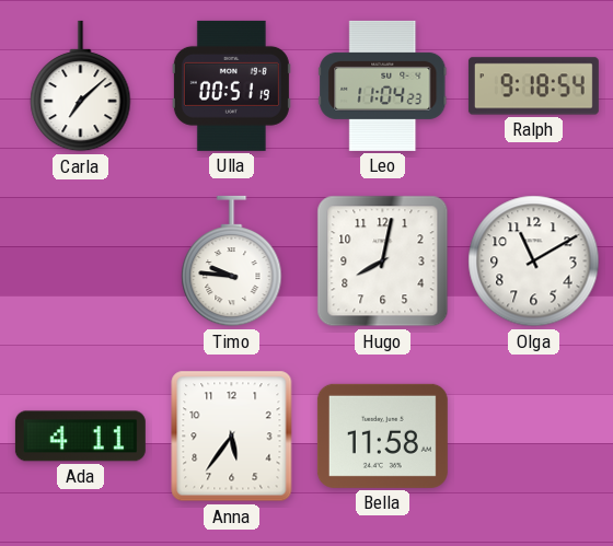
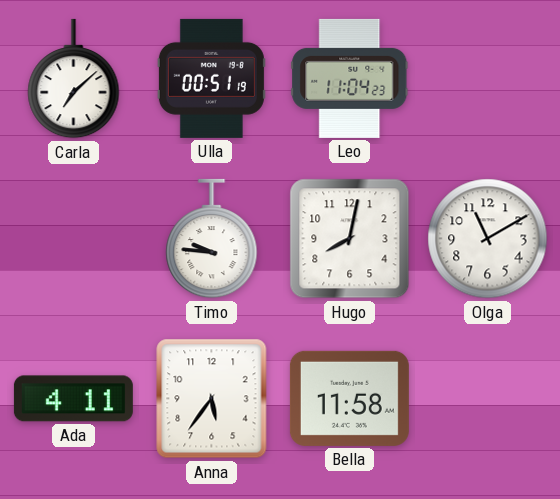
Ralph: 9:18 -> none
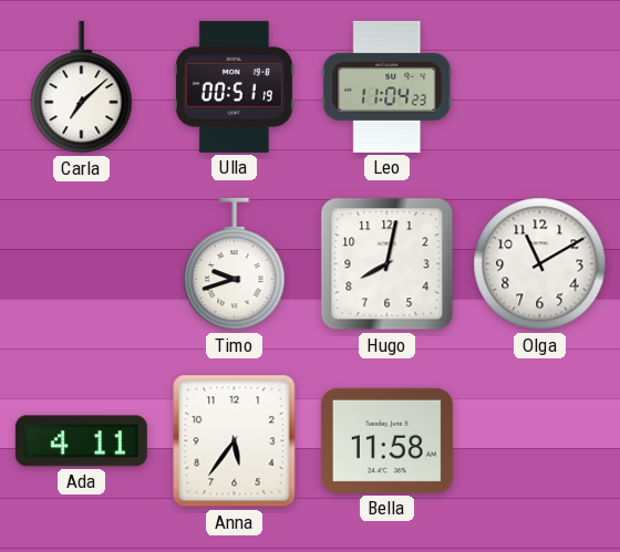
Timo: 9:46 -> 9:42
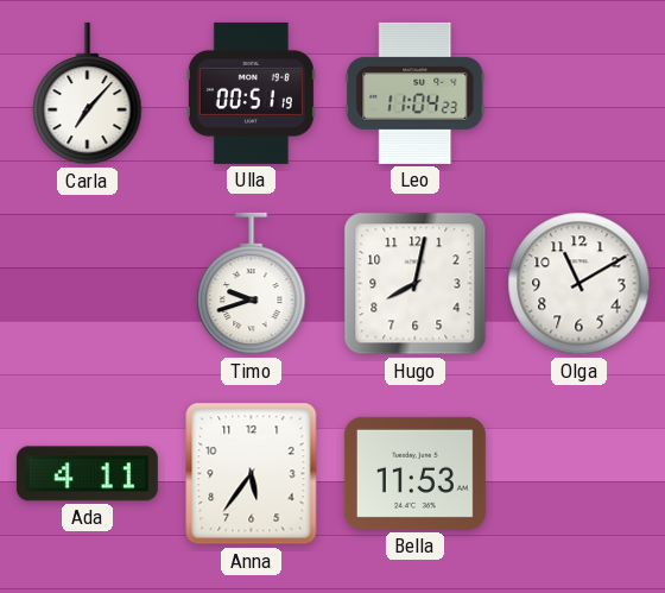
Carla: 7:08 -> 7:07
Bella: 11:58 -> 11:53
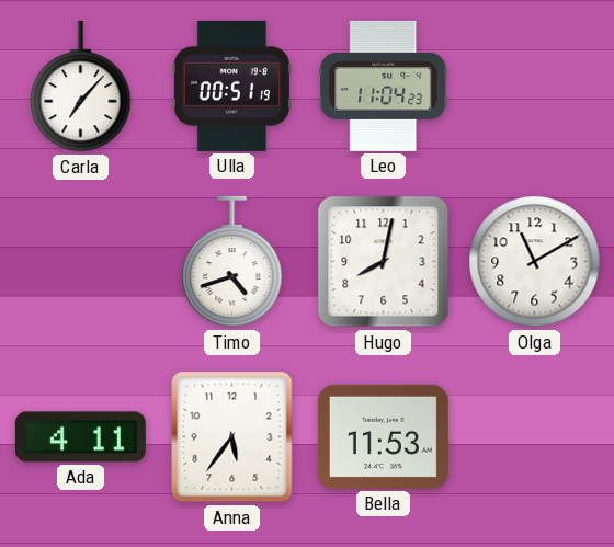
Timo: 9:42 -> 4:42
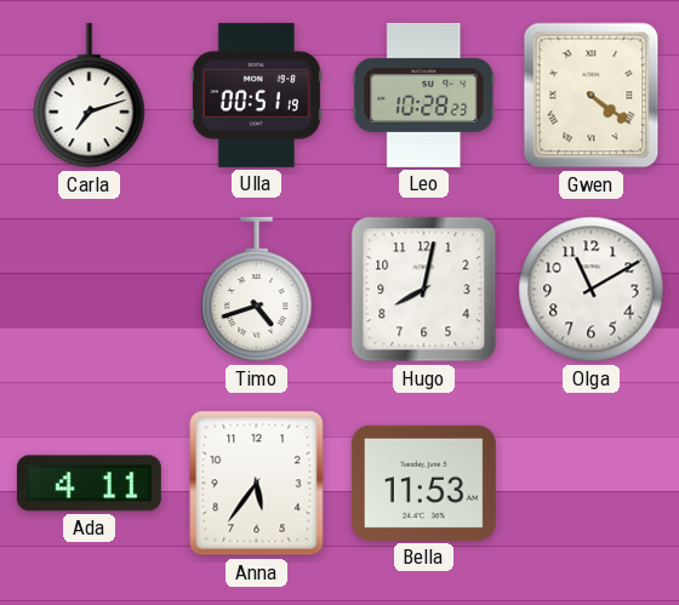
Carla: 7:07 -> 7:12
Leo: 11:04 -> 10:28
Gwen: none -> 4:21
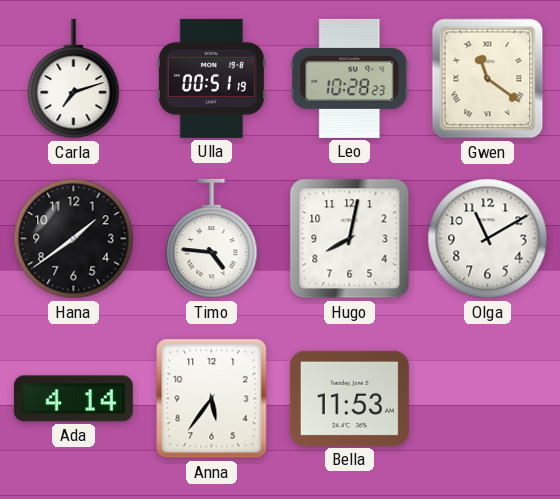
Gwen: 4:21 -> 11:21
Hana: none -> 1:39
Timo: 4:42 -> 4:46
Ada: 4:11 -> 4:14
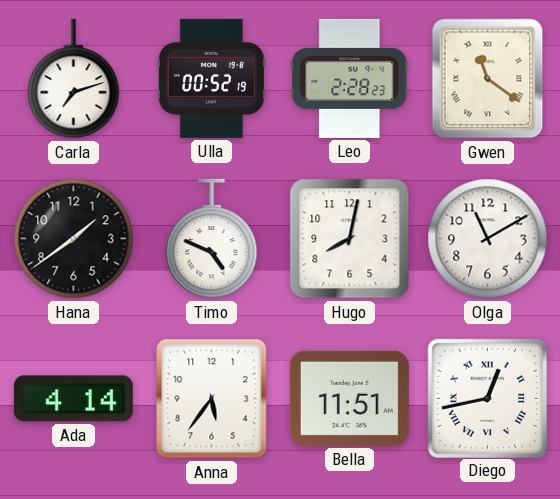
Ulla: 00:51 -> 00:52
Leo: 10:28 -> 2:28
Timo: 4:46 -> 4:49
Bella: 11:53 -> 11:51
Diego: none -> 12:43
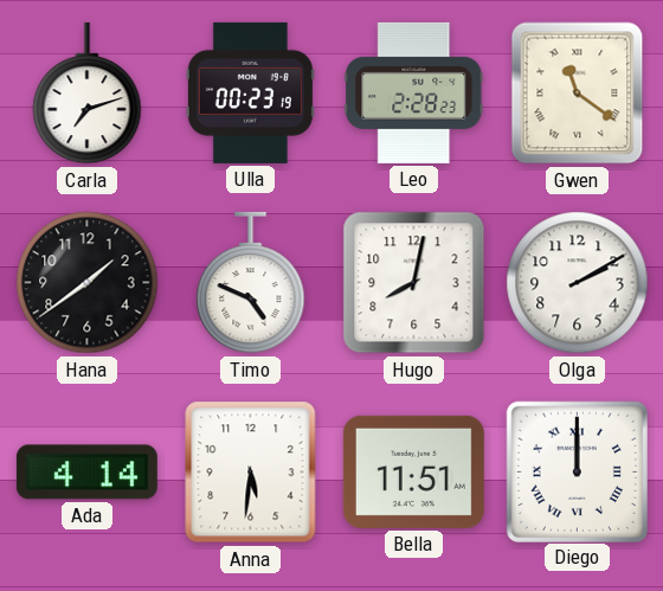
Ulla: 00:52 -> 00:23
Olga: 11:10 -> 2:10
Anna: 5:36 -> 5:31
Diego: 12:43 -> 12:00
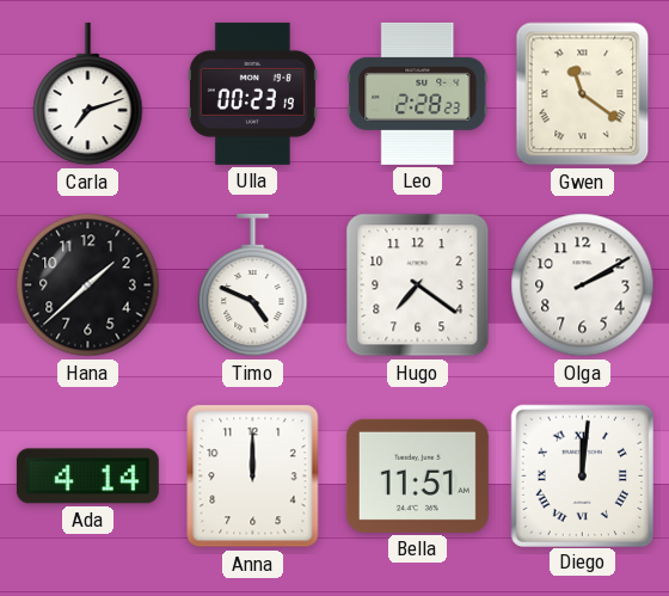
Hana: 1:39 -> 1:38
Hugo: 8:02 -> 7:21
Anna: 5:31 -> 12:00
Diego: 12:00 -> 12:01
